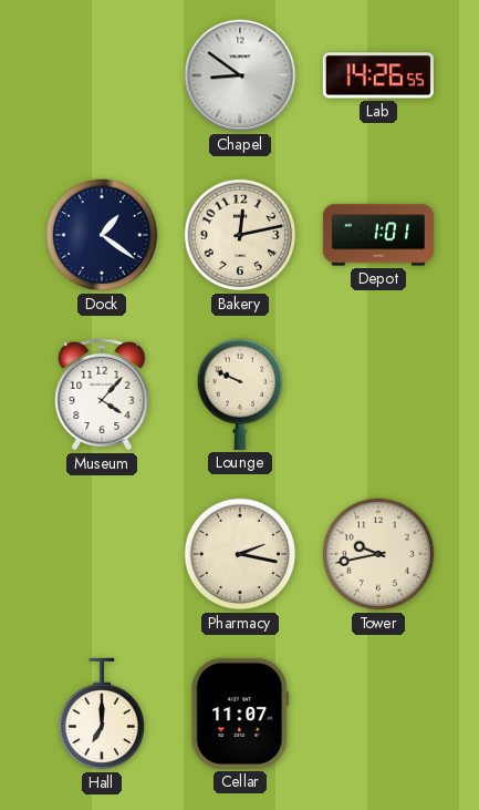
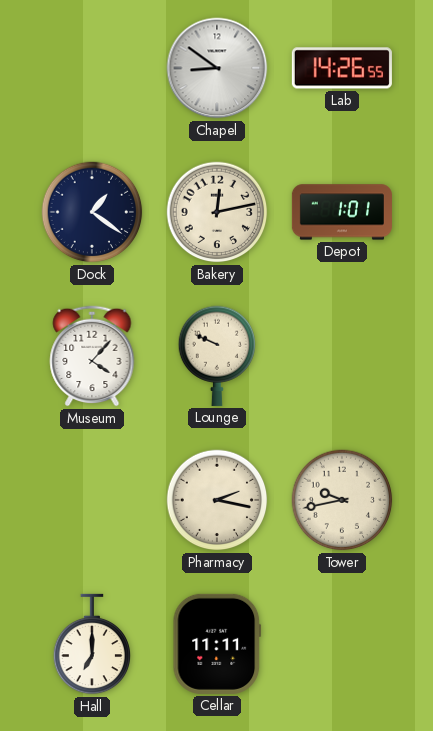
Cellar: 11:07 -> 11:11
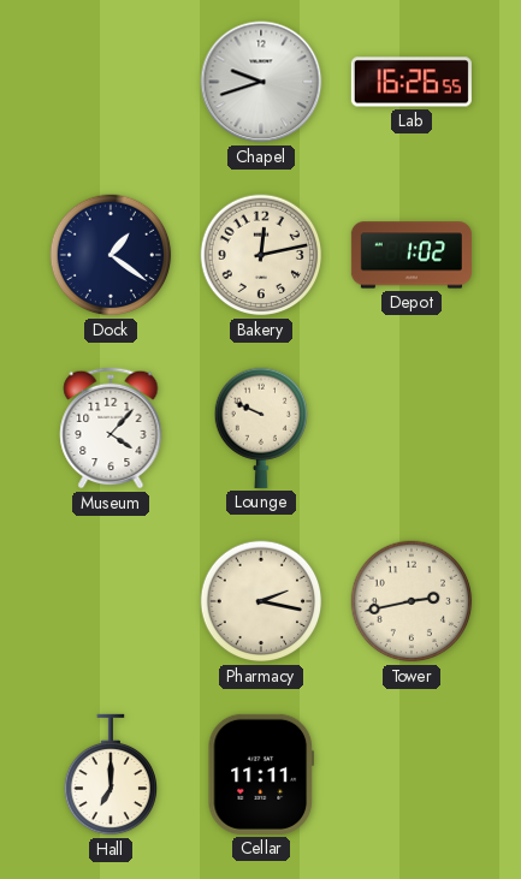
Chapel: 8:51 -> 9:42
Lab: 14:26 -> 16:26
Depot: 1:01 -> 1:02
Tower: 9:43 -> 2:43
